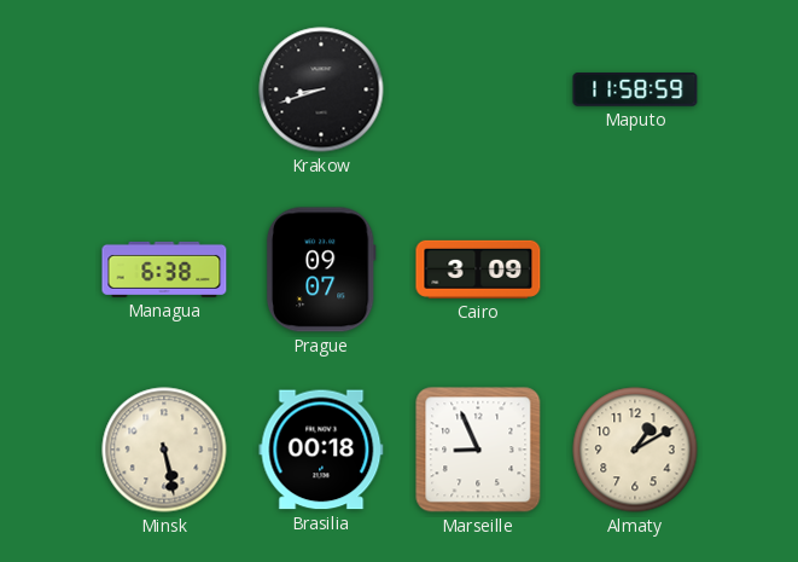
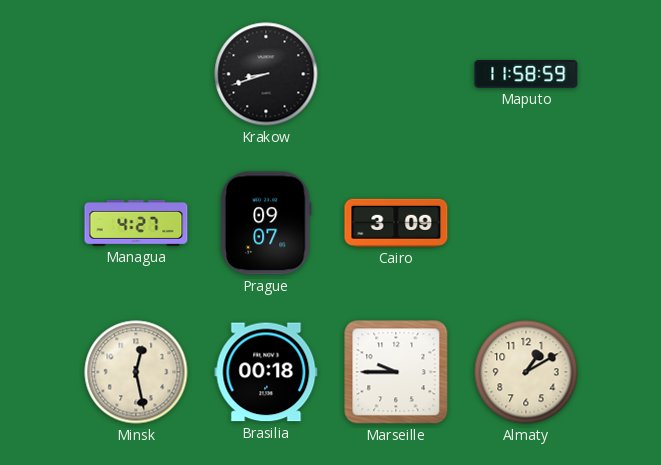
Managua: 6:38 -> 4:27
Minsk: 5:28 -> 12:28
Marseille: 8:56 -> 9:45
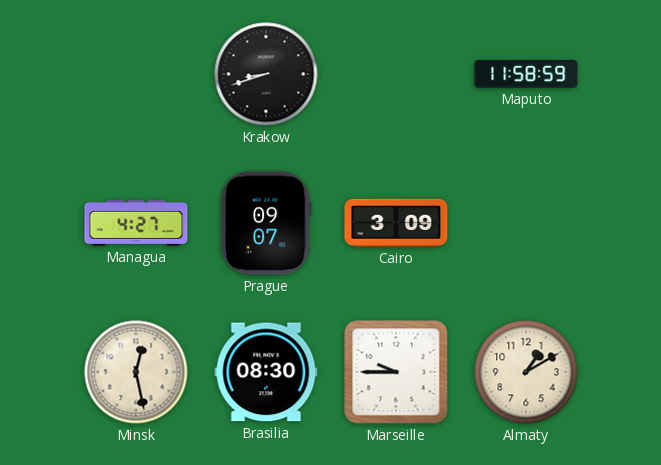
Brasilia: 00:18 -> 08:30
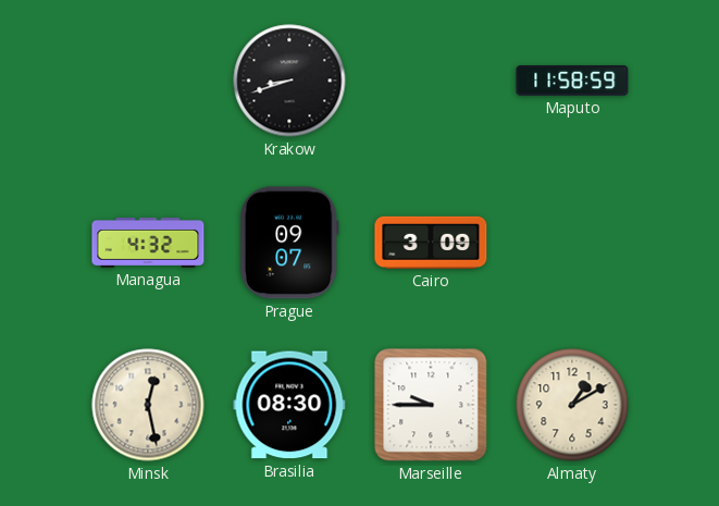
Managua: 4:27 -> 4:32
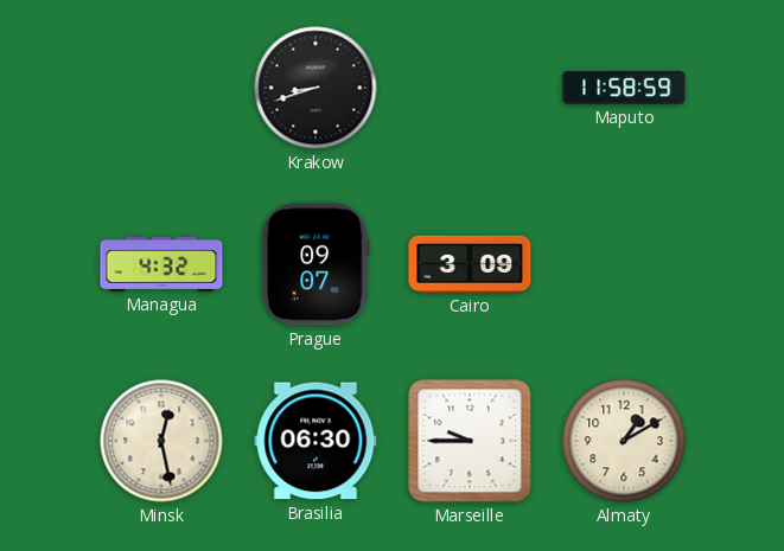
Brasilia: 08:30 -> 06:30
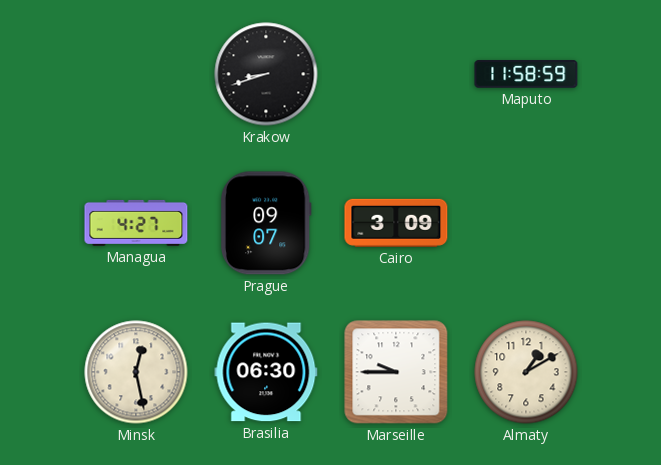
Managua: 4:32 -> 4:27
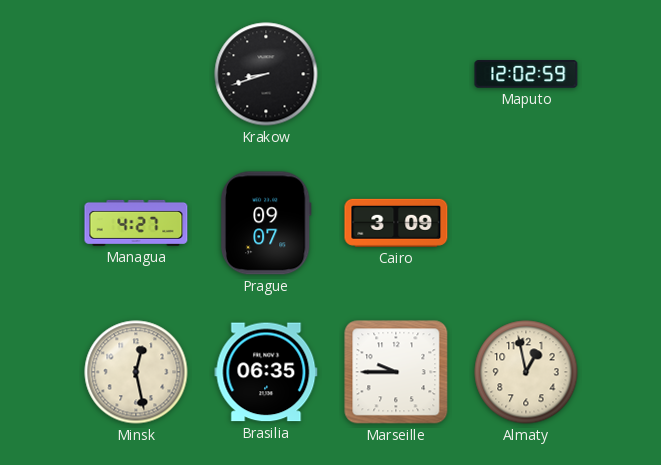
Maputo: 11:58 -> 12:02
Brasilia: 06:30 -> 06:35
Almaty: 1:10 -> 12:58
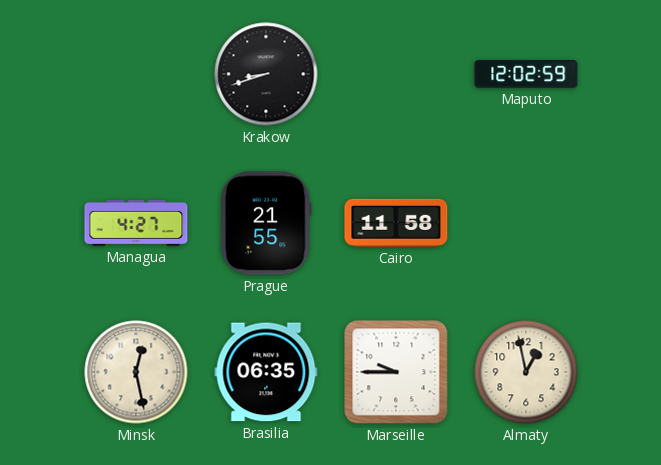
Prague: 09:07 -> 21:55
Cairo: 3:09 -> 11:58
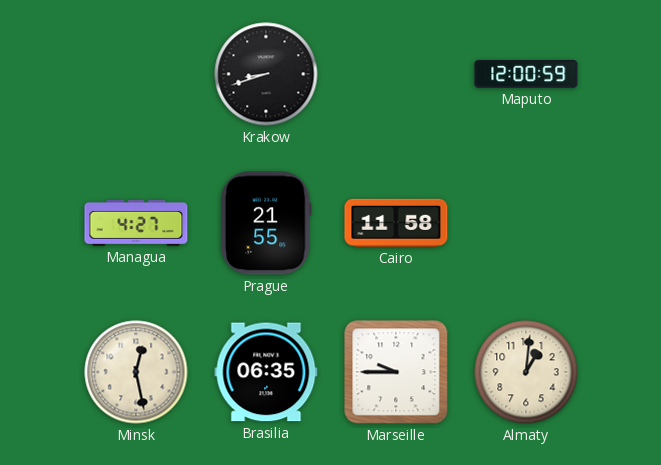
Maputo: 12:02 -> 12:00
Almaty: 12:58 -> 1:01
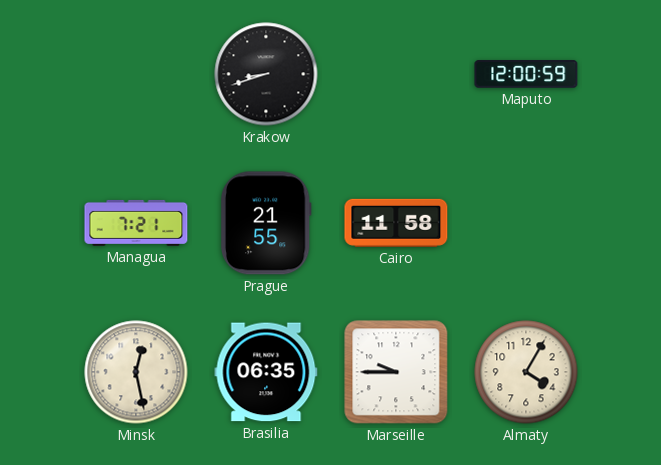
Managua: 4:27 -> 7:21
Almaty: 1:01 -> 4:05
